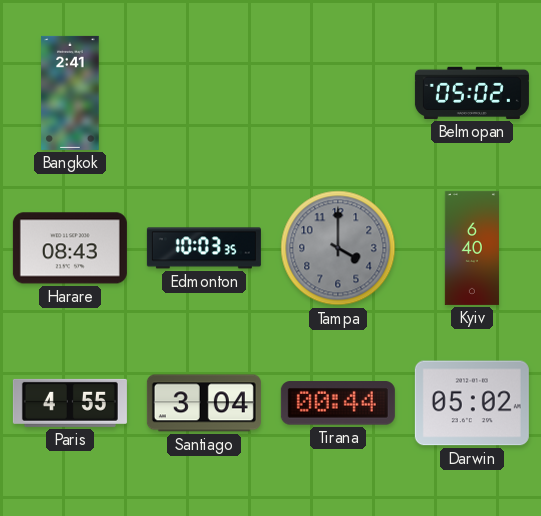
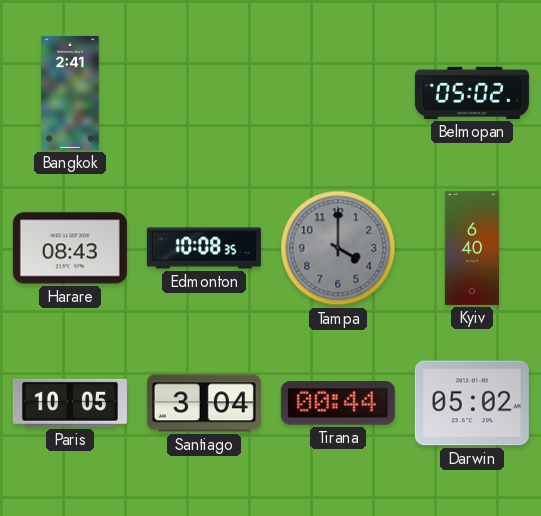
Edmonton: 10:03 -> 10:08
Paris: 4:55 -> 10:05
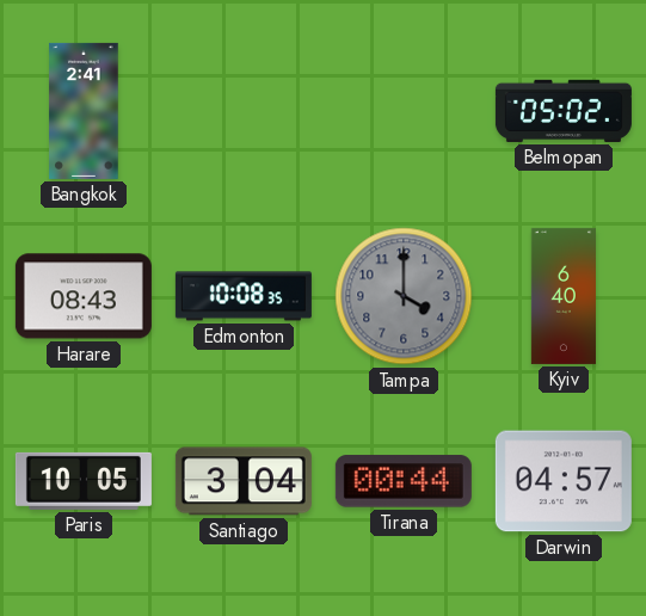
Darwin: 05:02 -> 04:57
